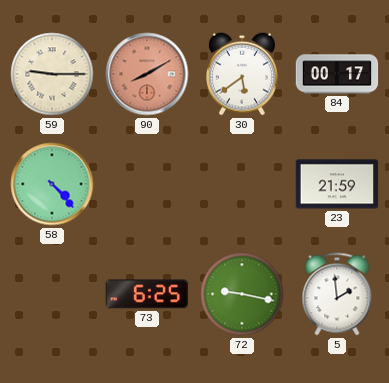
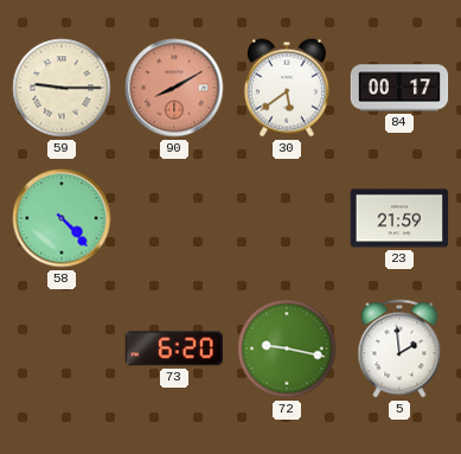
73: 6:25 -> 6:20
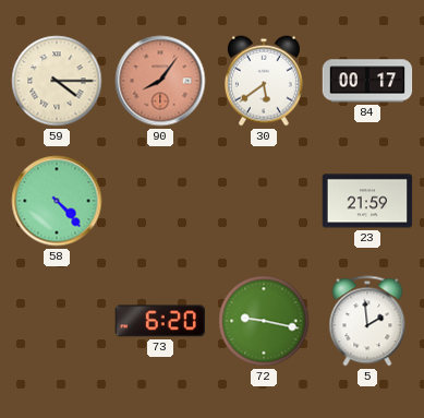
59: 9:15 -> 4:15
90: 8:10 -> 8:06
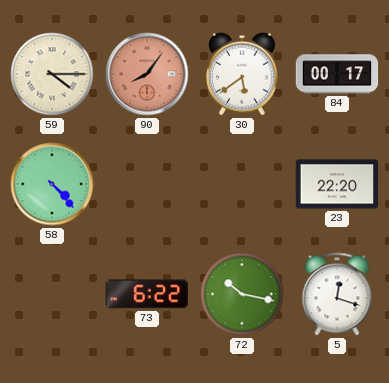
23: 21:59 -> 22:20
73: 6:20 -> 6:22
72: 9:17 -> 10:17
5: 1:59 -> 12:18
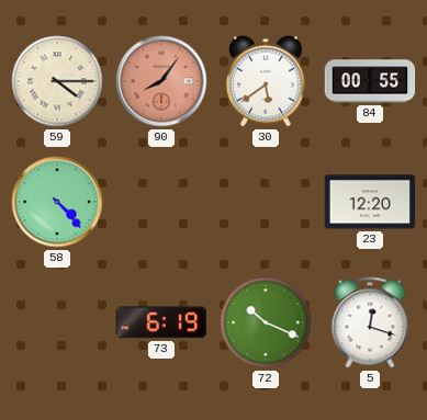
84: 00:17 -> 00:55
23: 22:20 -> 12:20
73: 6:22 -> 6:19
72: 10:17 -> 10:19
